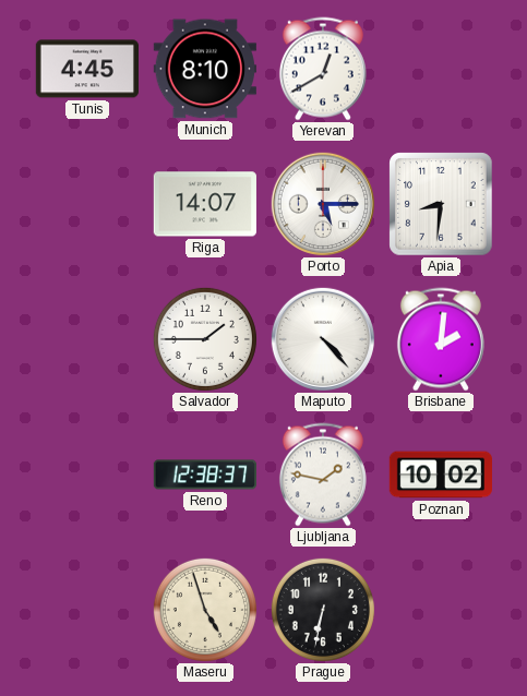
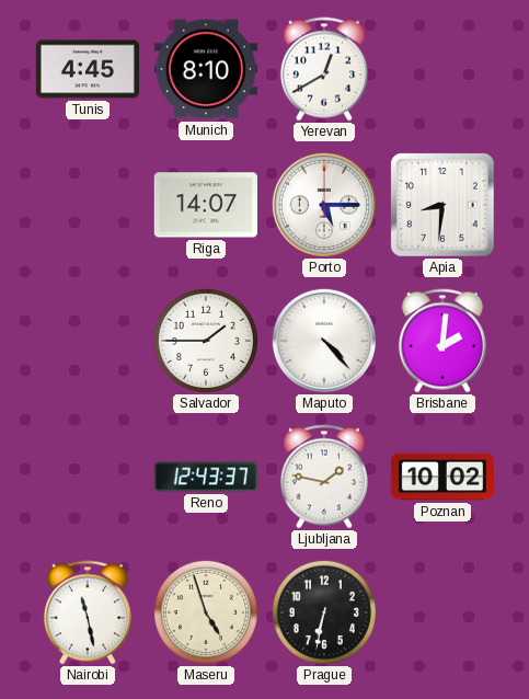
Reno: 12:38 -> 12:43
Nairobi: none -> 11:28
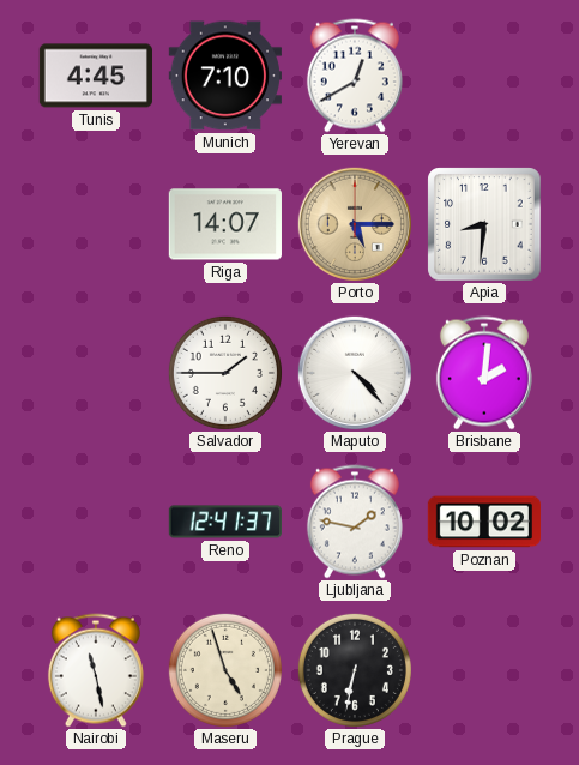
Munich: 8:10 -> 7:10
Porto dial: white -> champagne
Reno: 12:43 -> 12:41
